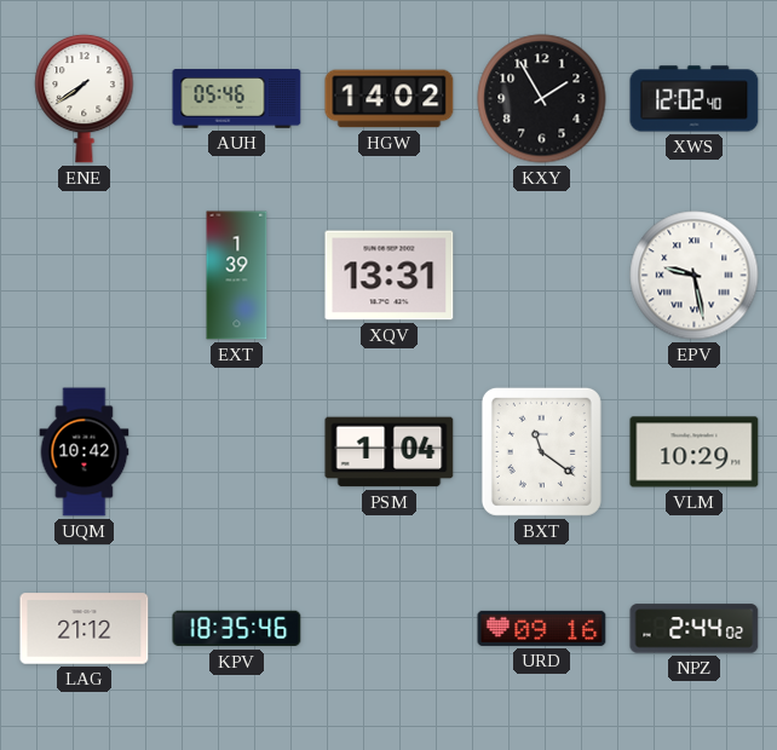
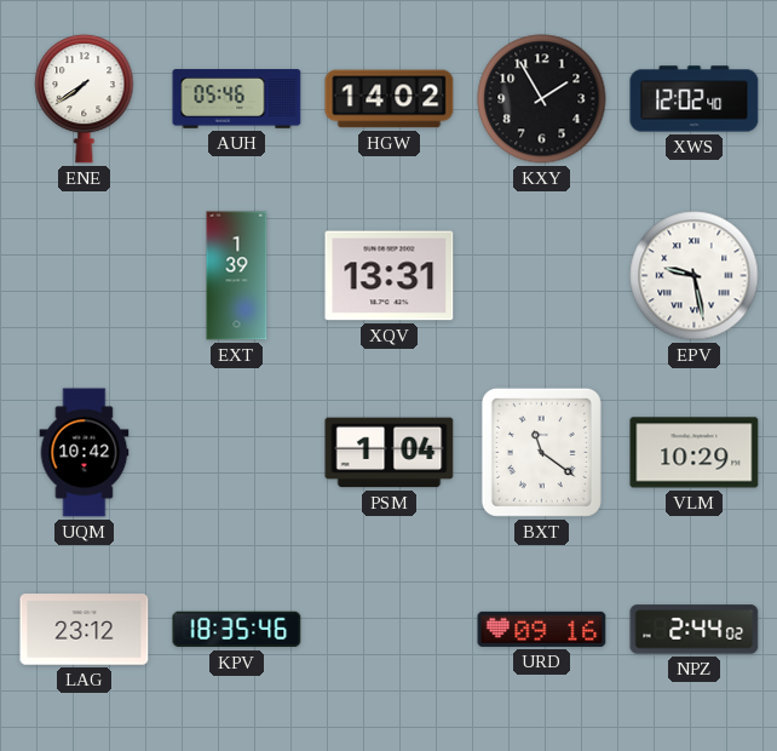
LAG: 21:12 -> 23:12
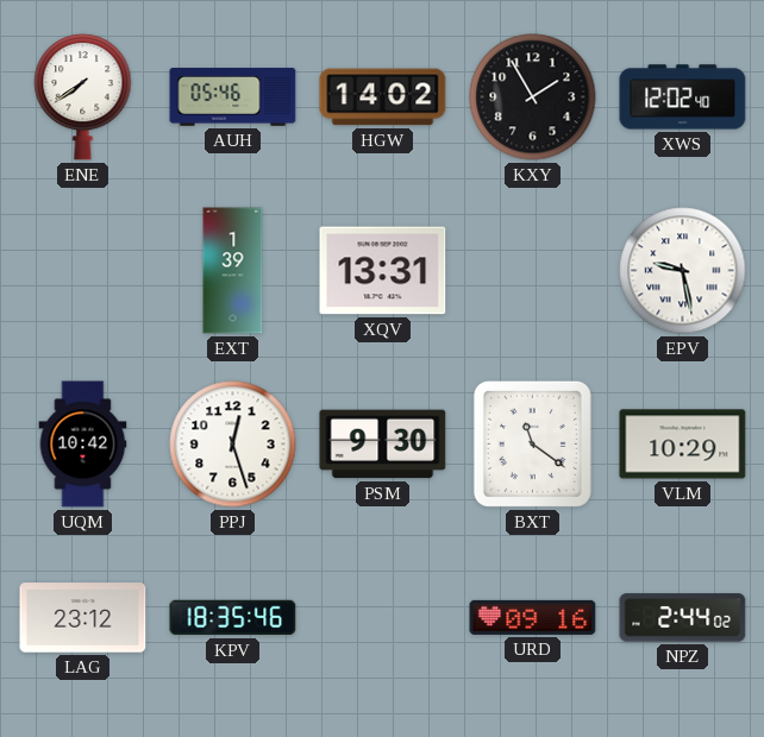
PPJ: none -> 12:27
PSM: 1:04 -> 9:30
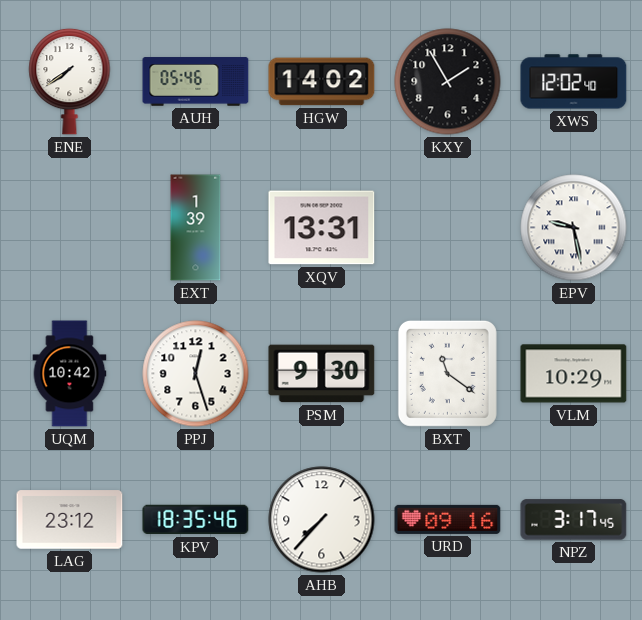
AHB: none -> 7:37
NPZ: 2:44 -> 3:17
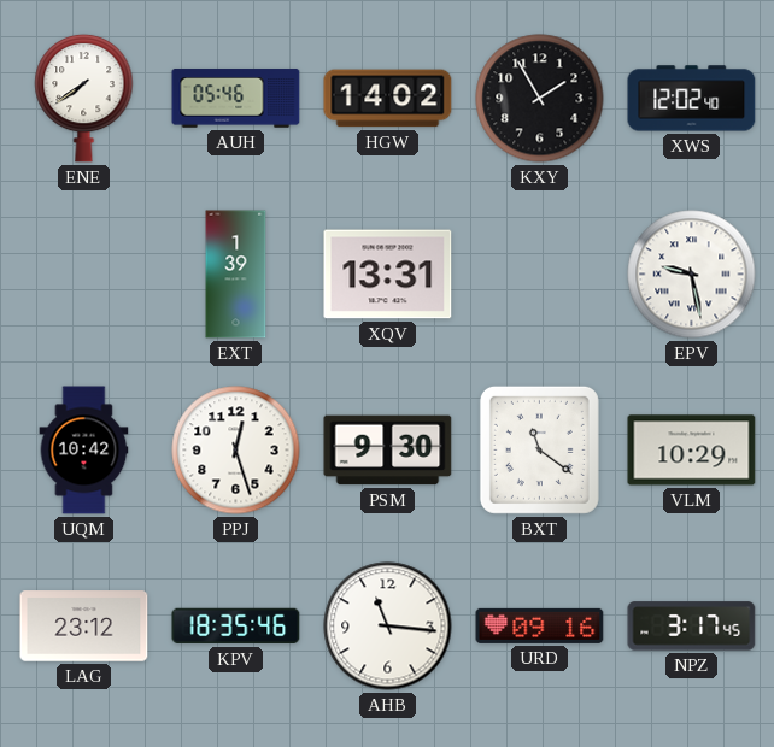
AHB: 7:37 -> 11:16
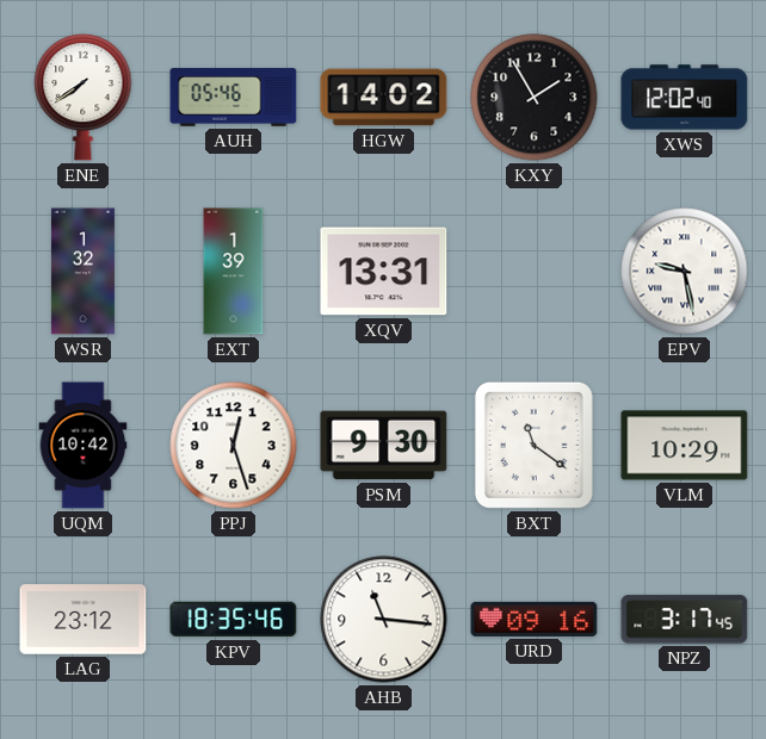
WSR: none -> 1:32
